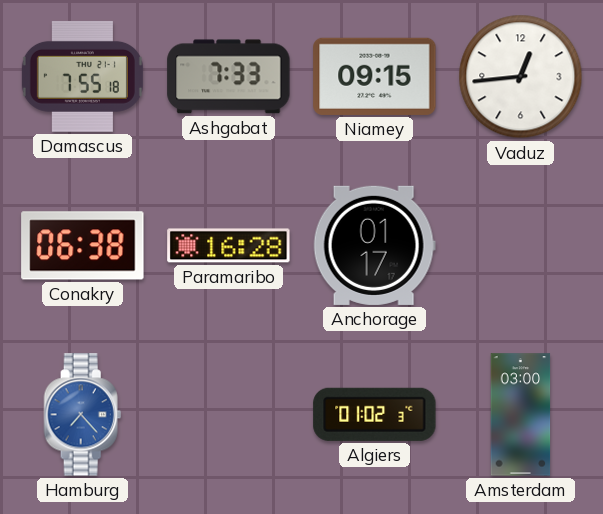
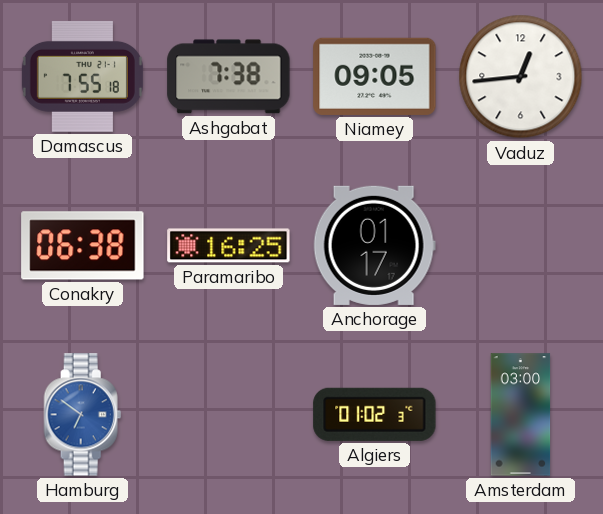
Ashgabat: 7:33 -> 7:38
Niamey: 09:15 -> 09:05
Paramaribo: 16:28 -> 16:25
Hamburg: 7:23 -> 6:51
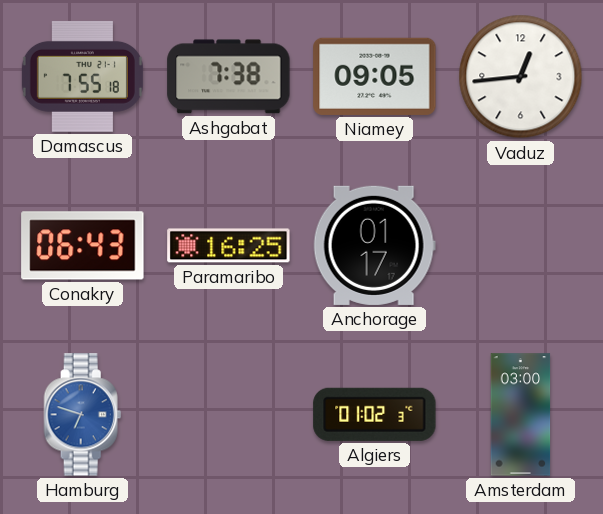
Conakry: 06:38 -> 06:43
Hamburg: 6:51 -> 6:48
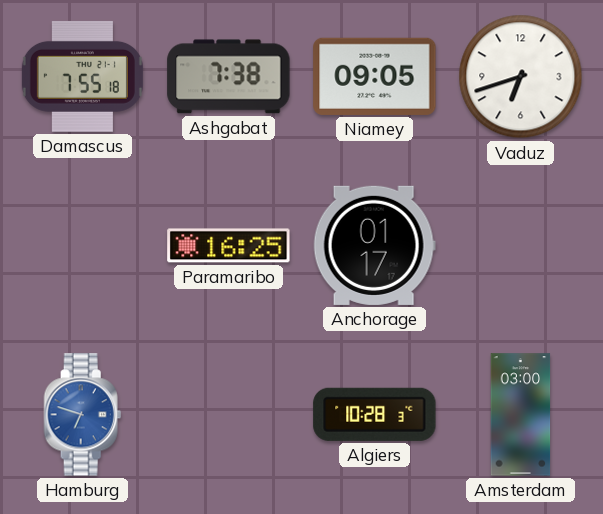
Vaduz: 12:44 -> 6:42
Conakry: 06:43 -> none
Algiers: 01:02 -> 10:28
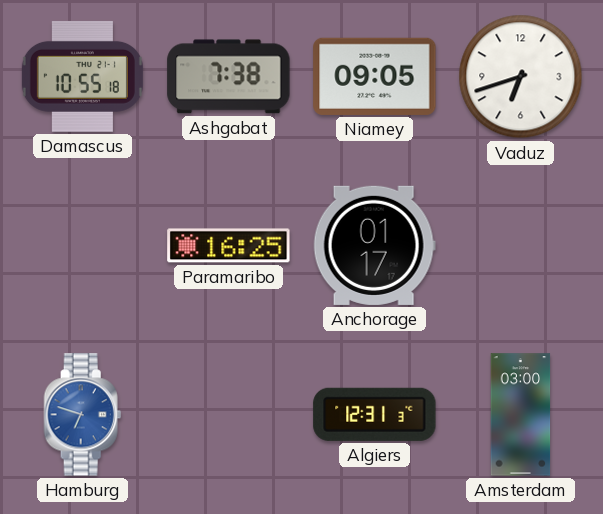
Damascus: 7:55 -> 10:55
Algiers: 10:28 -> 12:31
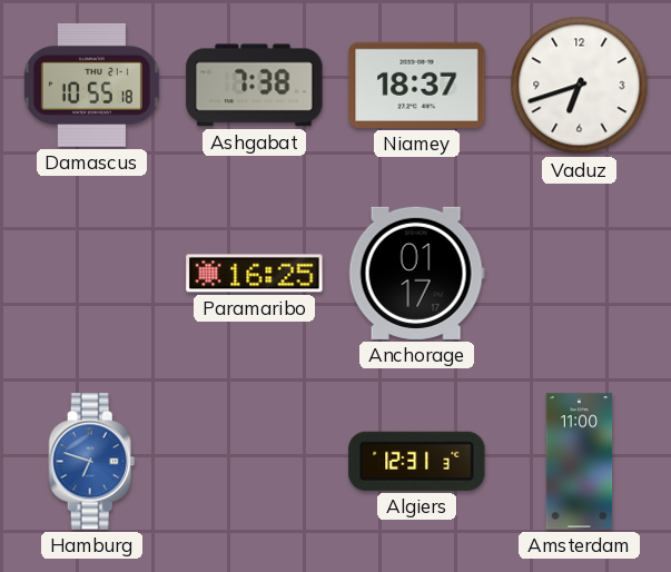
Niamey: 09:05 -> 18:37
Amsterdam: 03:00 -> 11:00
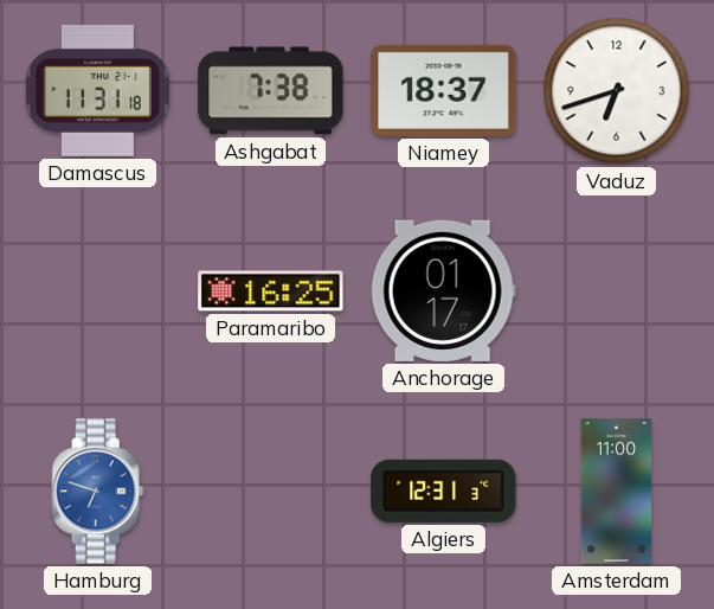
Damascus: 10:55 -> 11:31
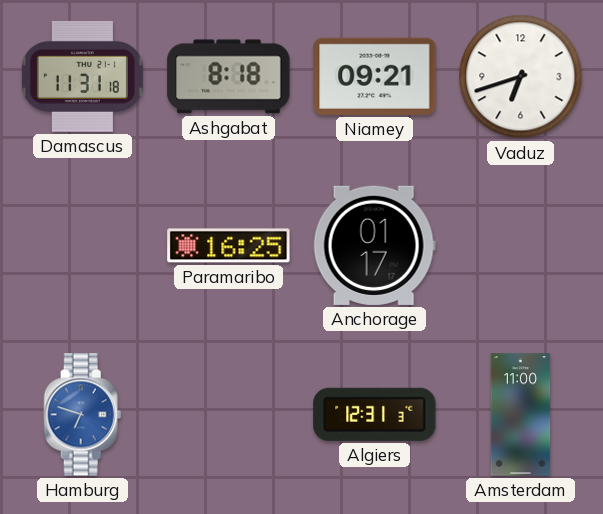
Ashgabat: 7:38 -> 8:18
Niamey: 18:37 -> 09:21
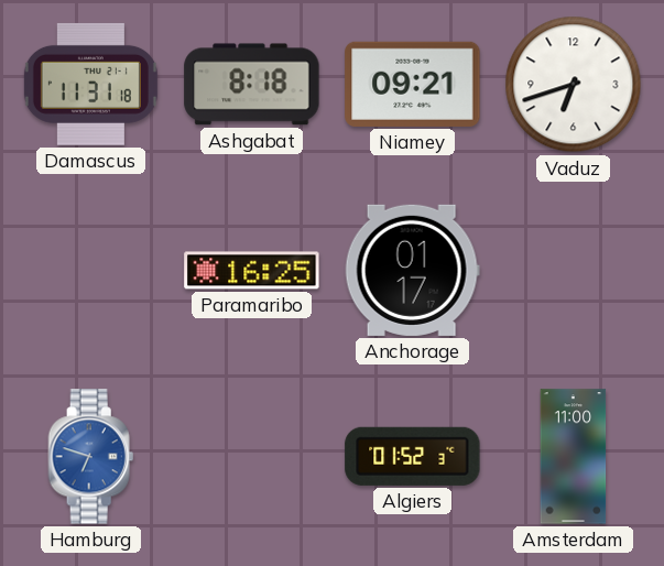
Algiers: 12:31 -> 01:52
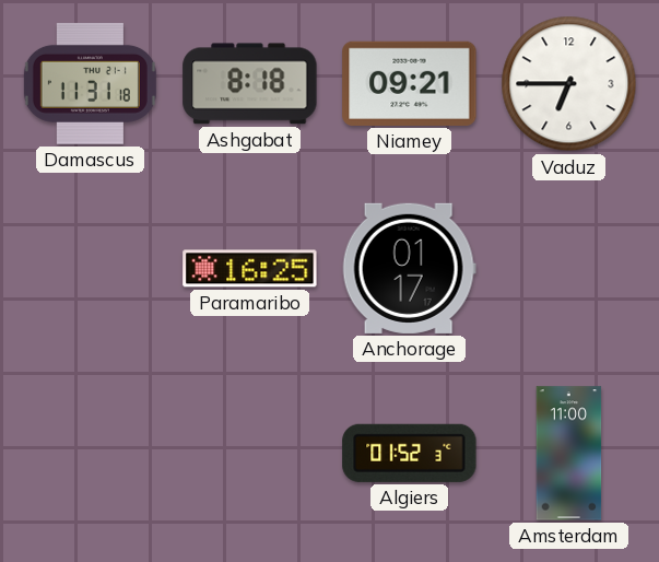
Vaduz: 6:42 -> 6:45
Hamburg: 6:48 -> none
